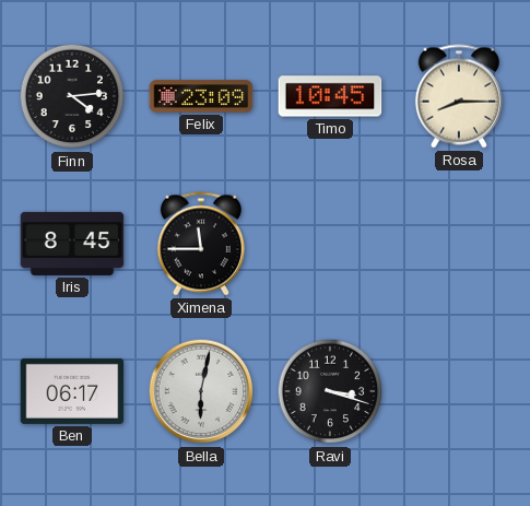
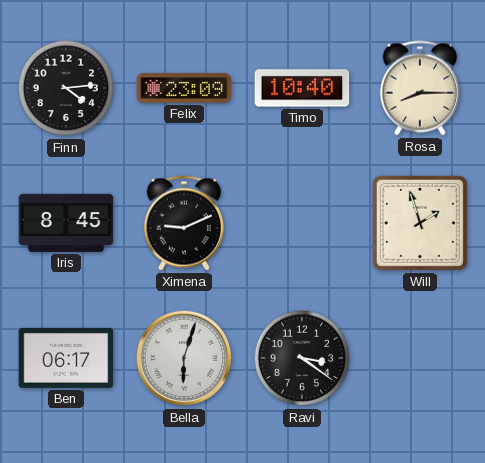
Timo: 10:45 -> 10:40
Ximena: 11:45 -> 9:11
Will: none -> 1:57
Bella: 6:02 -> 6:03
Ravi: 3:18 -> 3:21
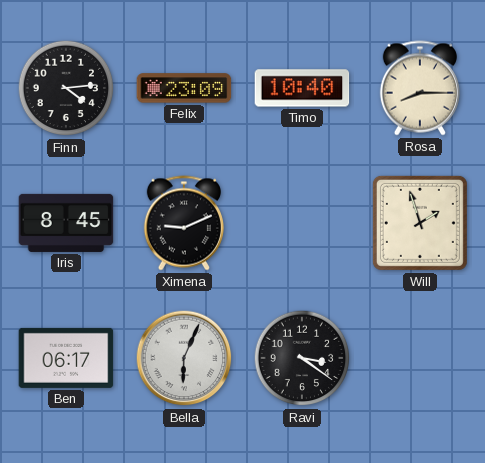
Bella: 6:03 -> 6:04
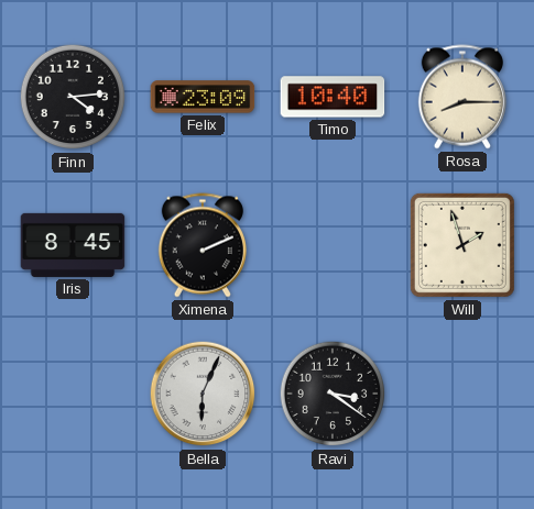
Ximena: 9:11 -> 2:11
Ben: 06:17 -> none
